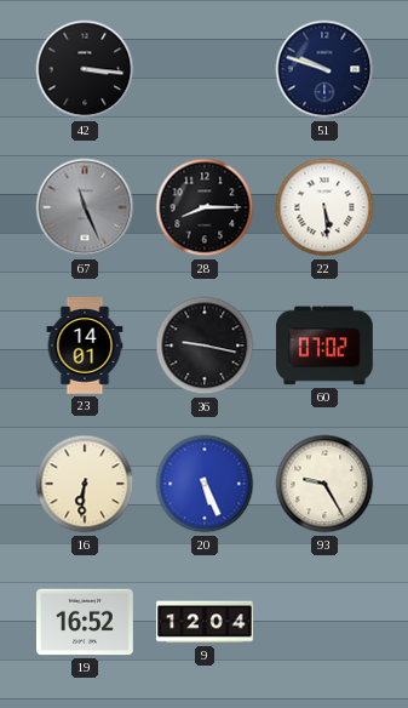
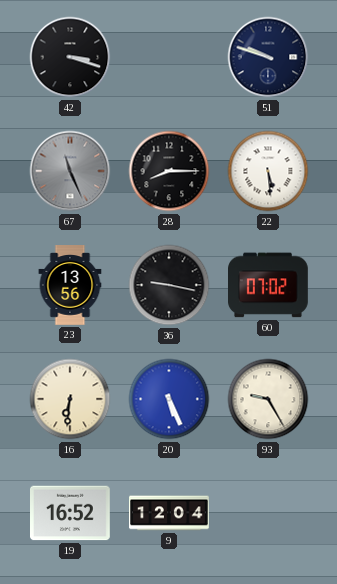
42: 3:16 -> 3:18
23: 14:01 -> 13:56
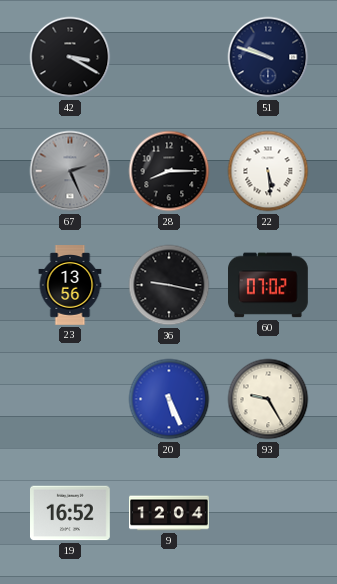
42: 3:18 -> 3:20
67: 11:26 -> 2:26
16: 6:31 -> none
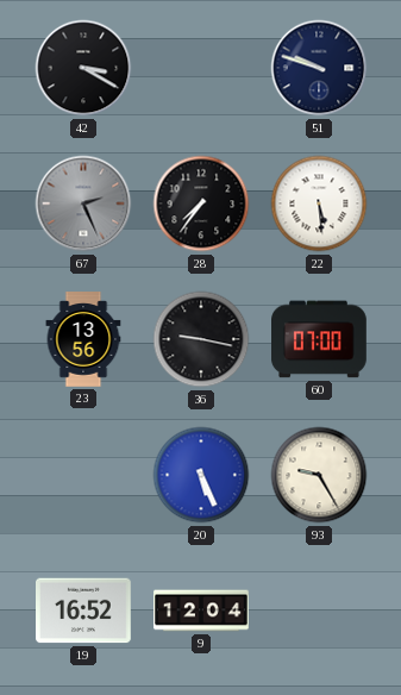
28: 8:15 -> 7:36
60: 07:02 -> 07:00
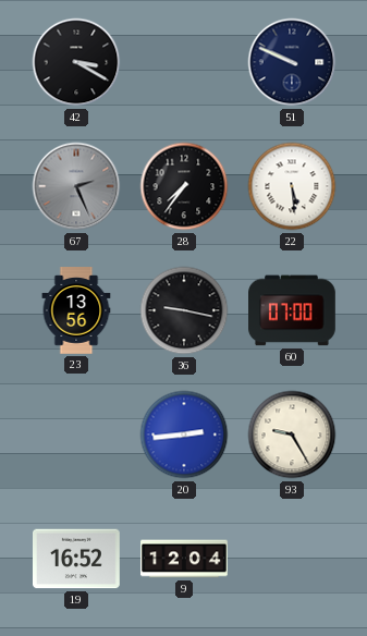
51: 9:48 -> 9:49
20: 5:26 -> 2:44
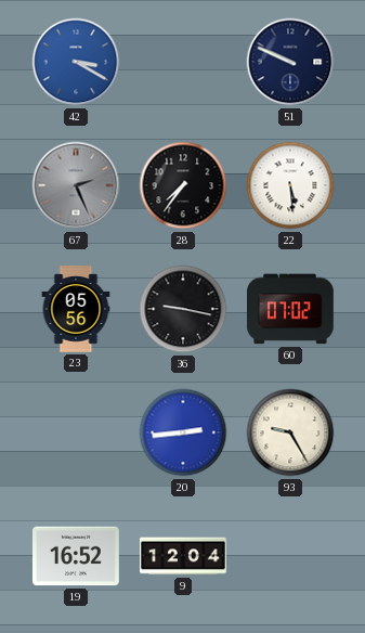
42 dial: black -> blue
23: 13:56 -> 05:56
60: 07:00 -> 07:02
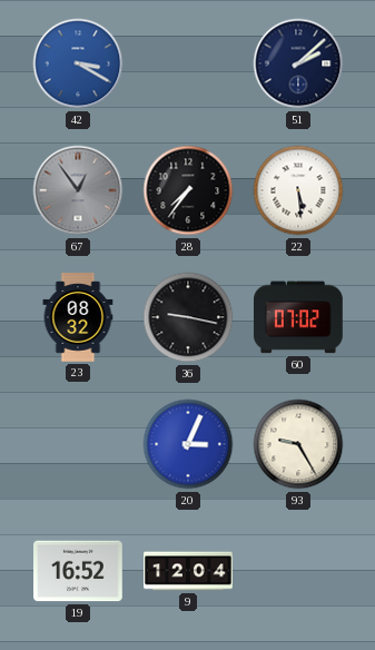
51: 9:49 -> 2:08
67: 2:26 -> 12:54
23: 05:56 -> 08:32
20: 2:44 -> 3:04
